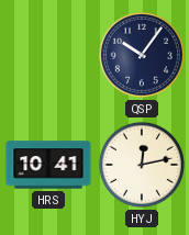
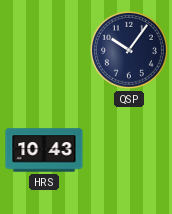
HRS: 10:41 -> 10:43
HYJ: 12:13 -> none
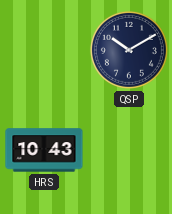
QSP: 10:06 -> 10:10
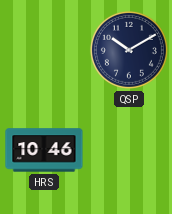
HRS: 10:43 -> 10:46
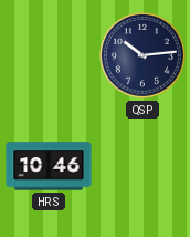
QSP: 10:10 -> 10:14
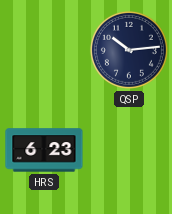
HRS: 10:46 -> 6:23
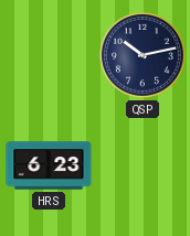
QSP: 10:14 -> 10:13
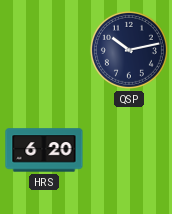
HRS: 6:23 -> 6:20
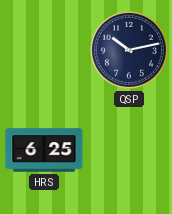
HRS: 6:20 -> 6:25
